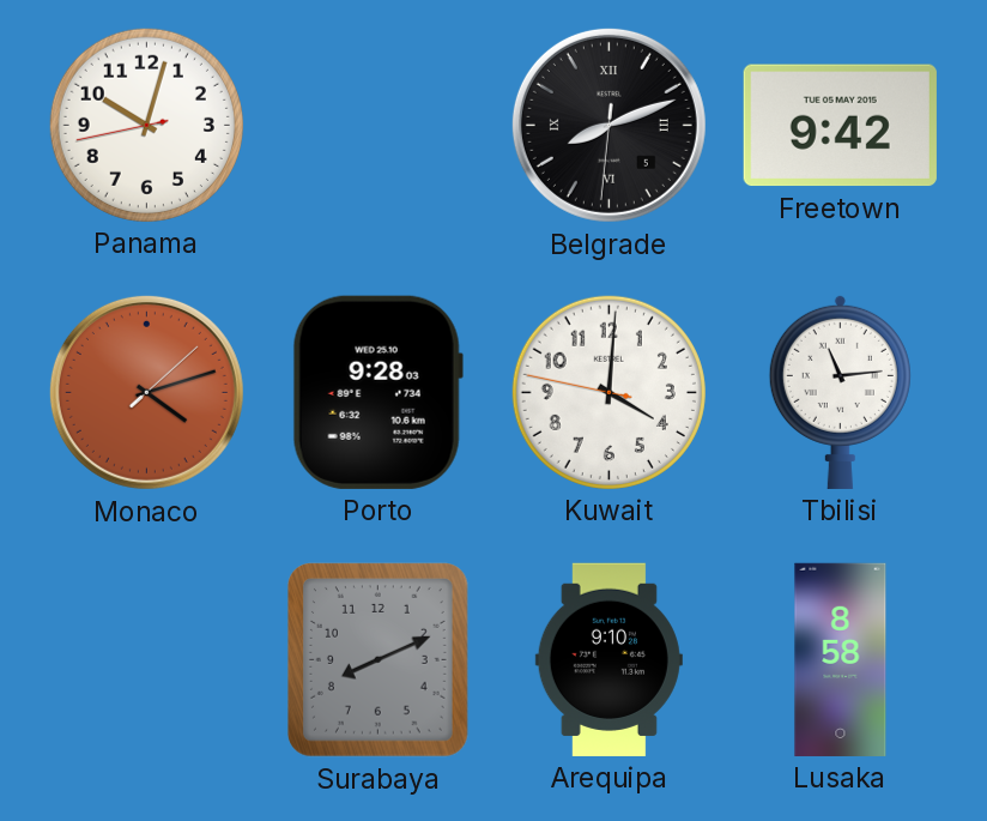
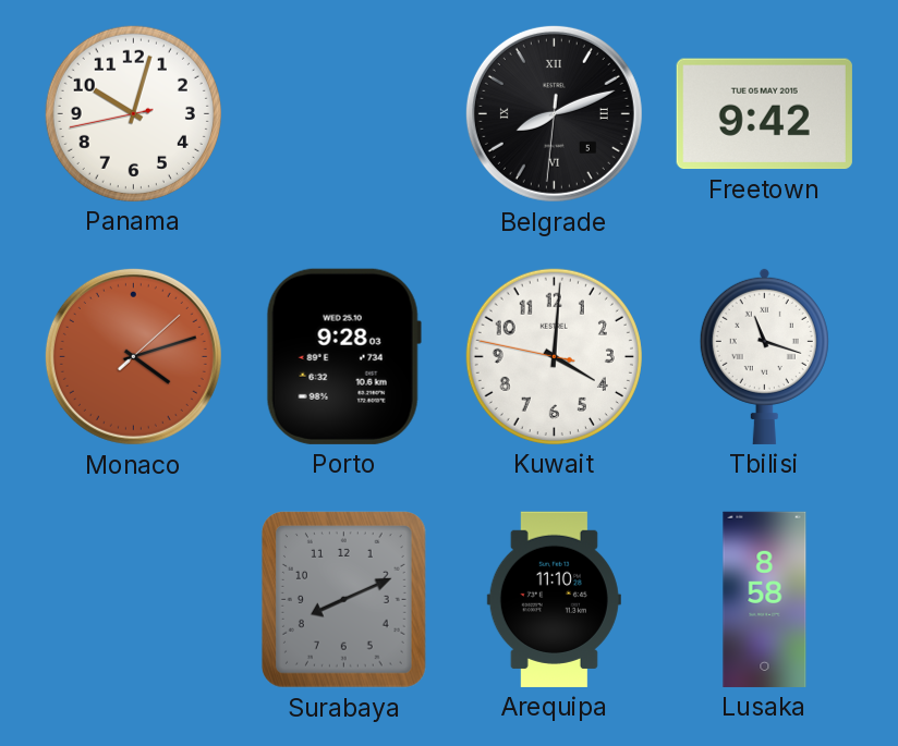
Tbilisi: 11:14 -> 11:18
Arequipa: 9:10 -> 11:10
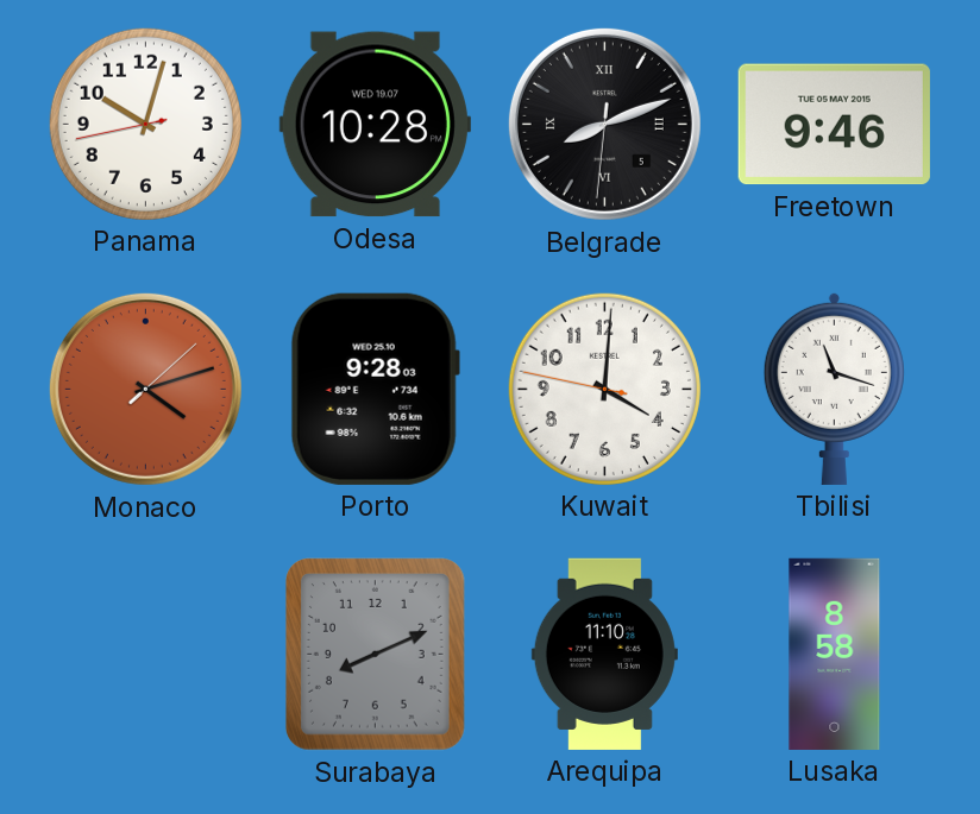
Odesa: none -> 10:28
Freetown: 9:42 -> 9:46
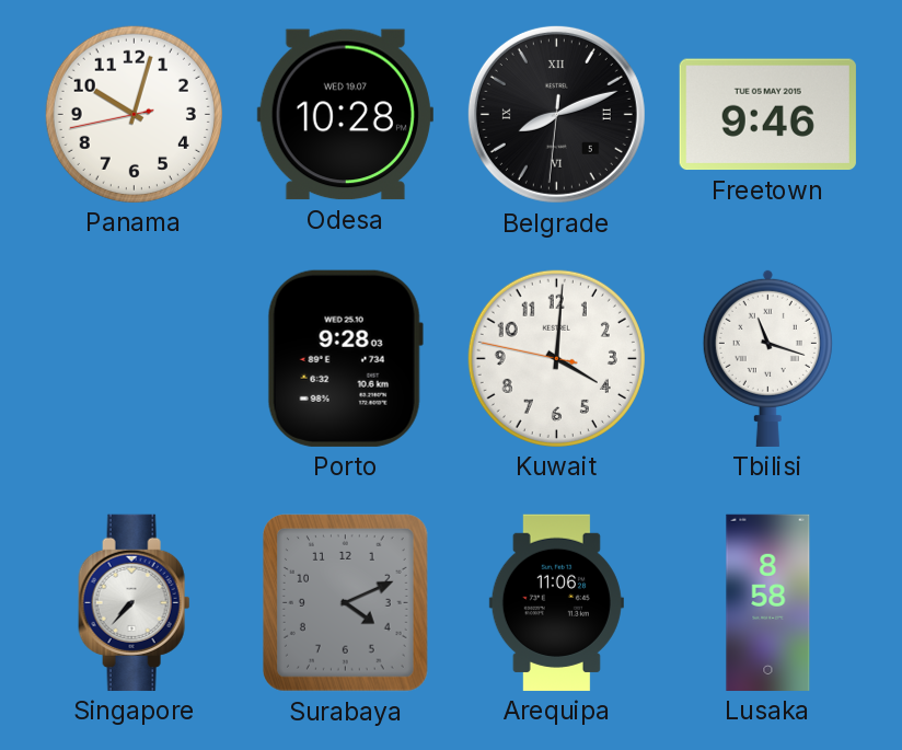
Monaco: 4:12 -> none
Singapore: none -> 7:37
Surabaya: 8:11 -> 4:11
Arequipa: 11:10 -> 11:06
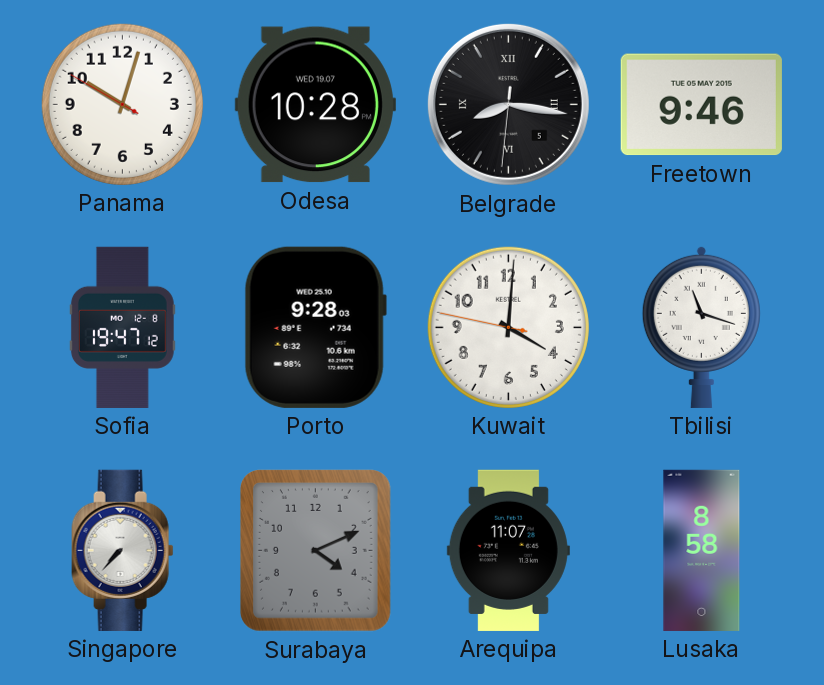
Panama: 10:02:43 -> 10:02:50
Belgrade: 8:11 -> 8:16
Sofia: none -> 19:47
Arequipa: 11:06 -> 11:07
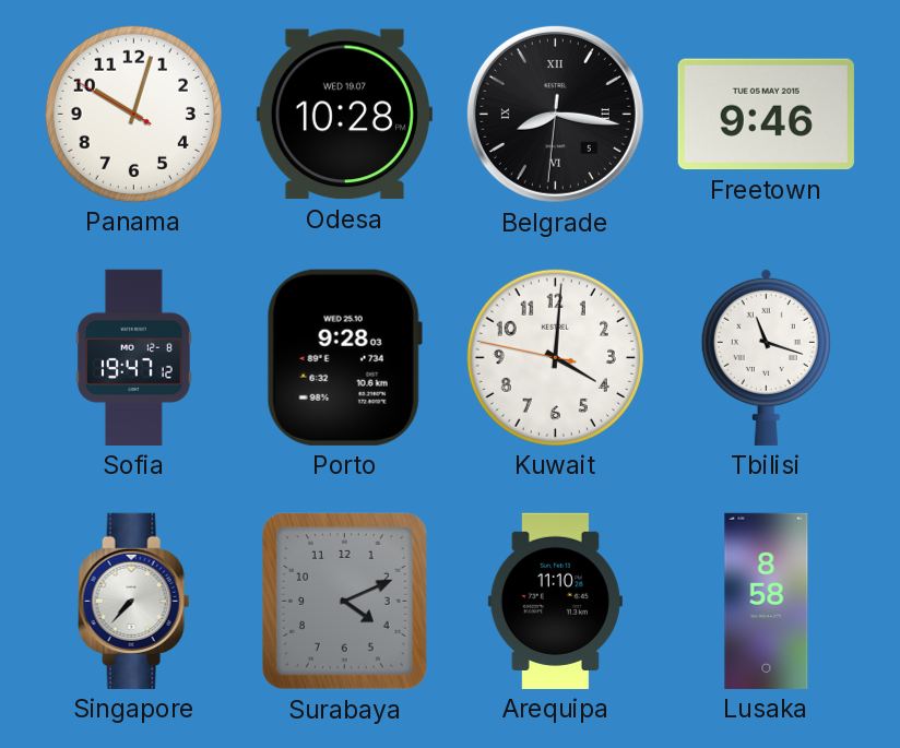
Arequipa: 11:07 -> 11:10
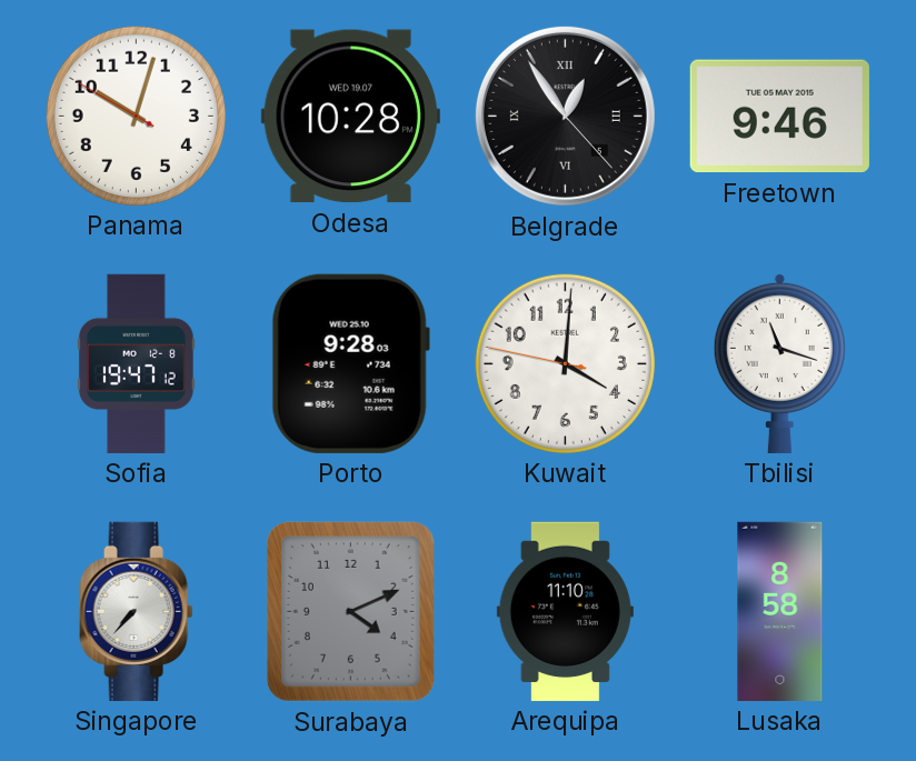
Belgrade: 8:16 -> 12:54
